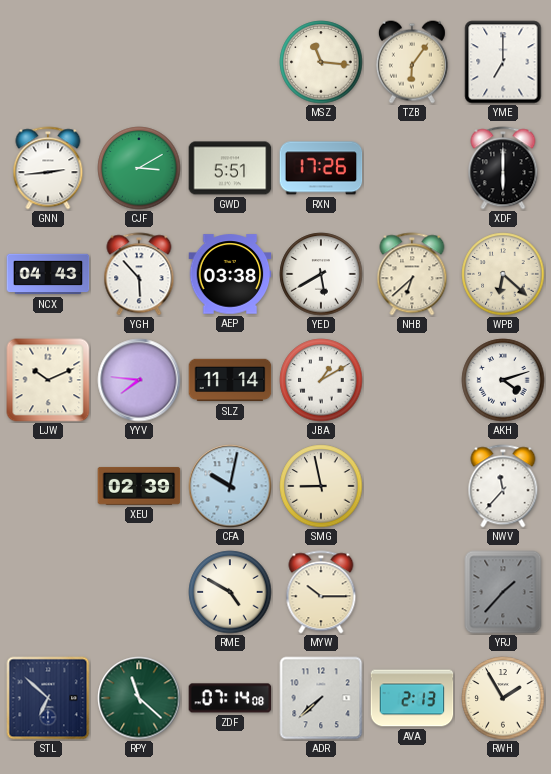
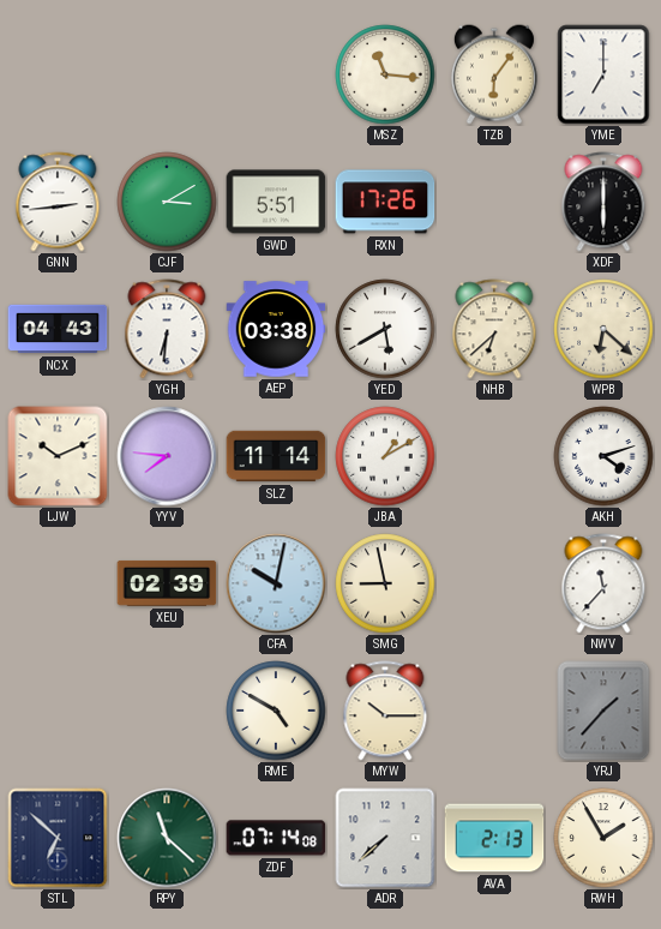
YGH: 5:53 -> 6:31
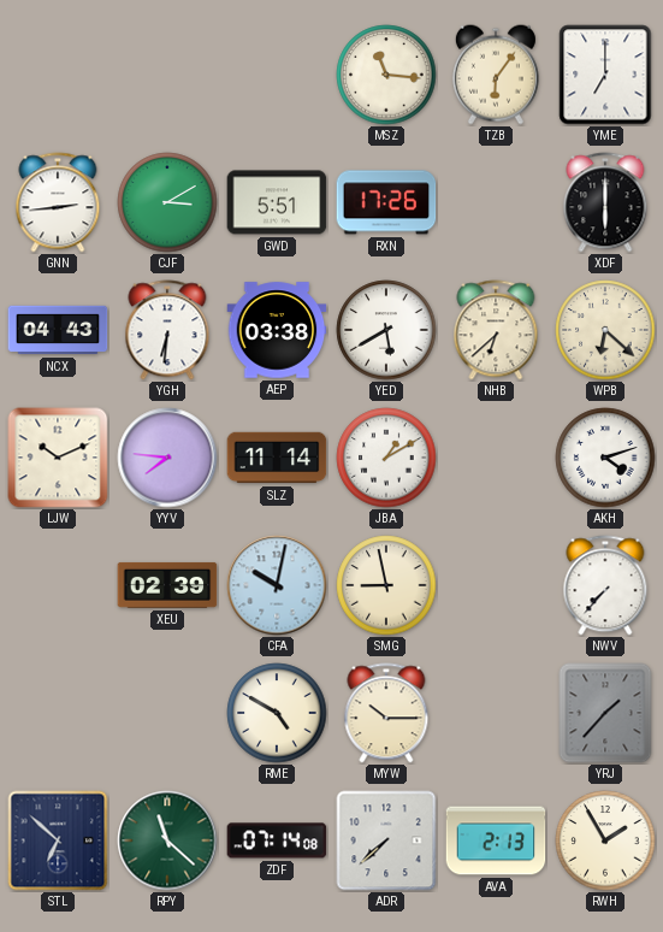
NWV: 11:37 -> 7:37
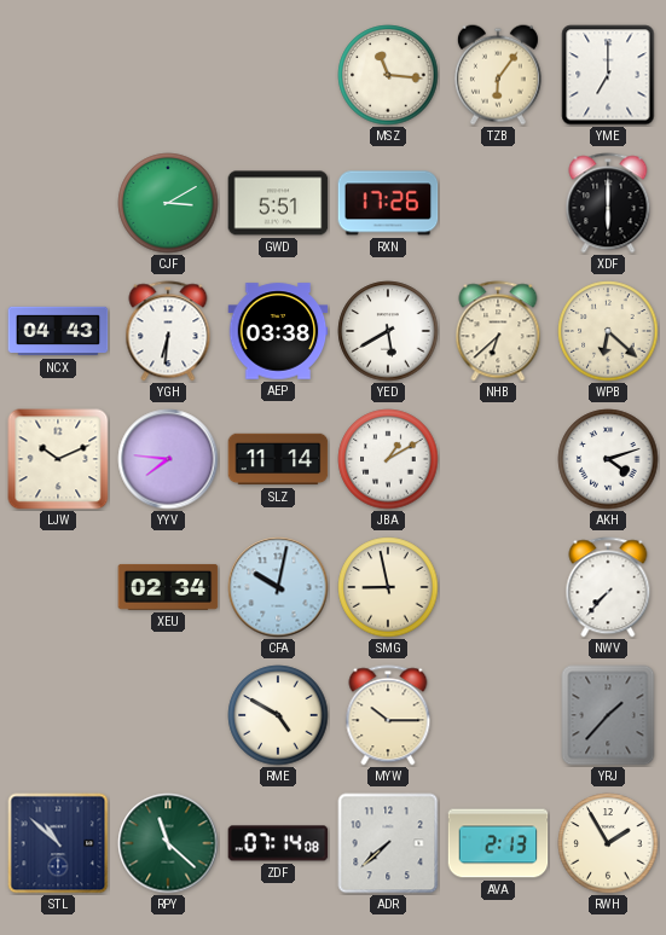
GNN: 2:44 -> none
XEU: 02:39 -> 02:34
STL: 6:52 -> 10:52
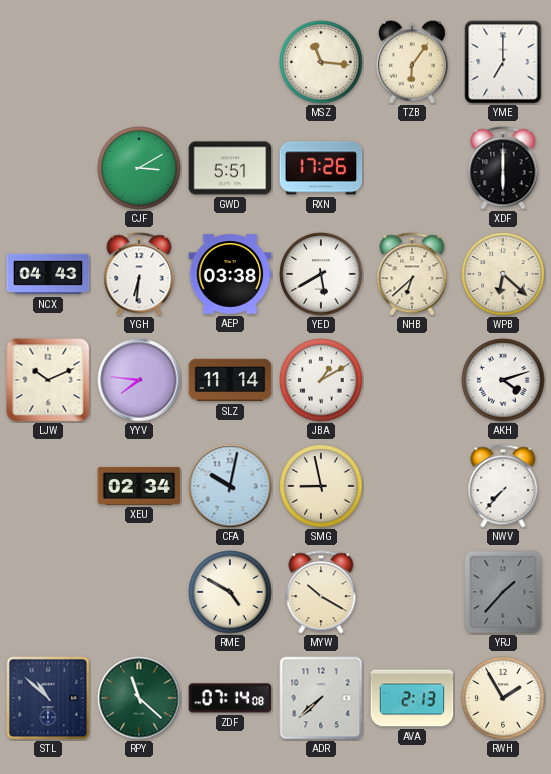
MYW: 10:15 -> 10:20
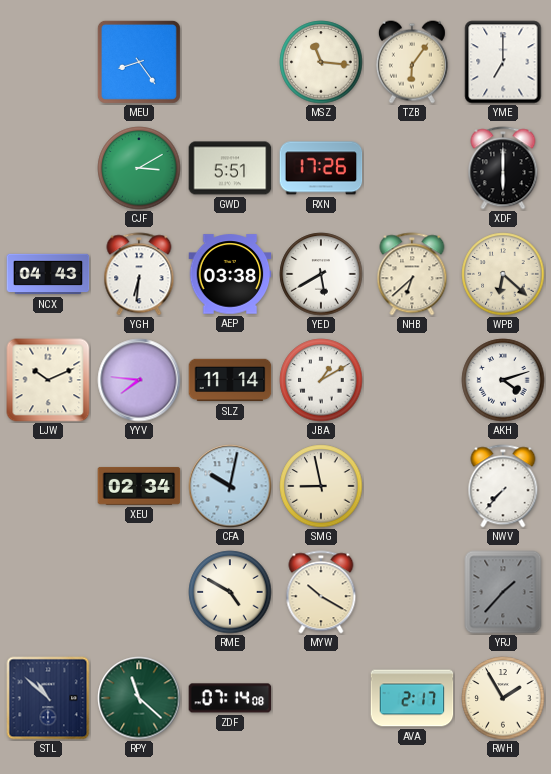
MEU: none -> 8:24
ADR: 7:38 -> none
AVA: 2:13 -> 2:17
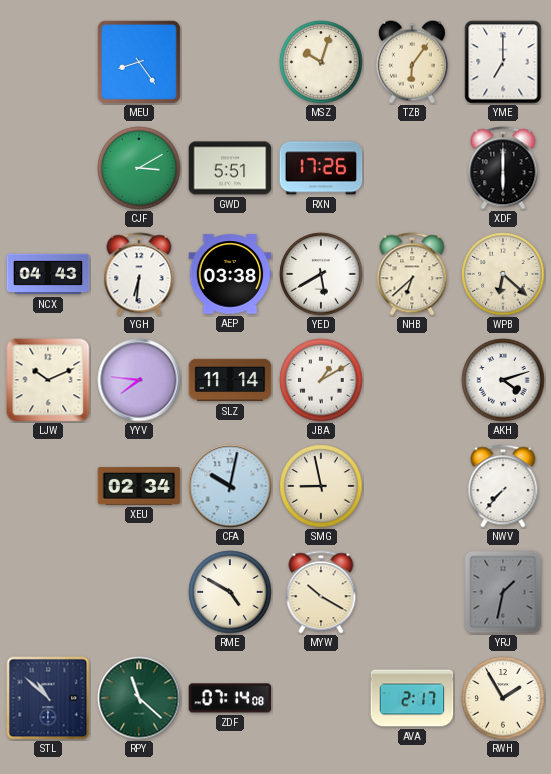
MSZ: 11:16 -> 10:03
YRJ: 1:37 -> 1:32
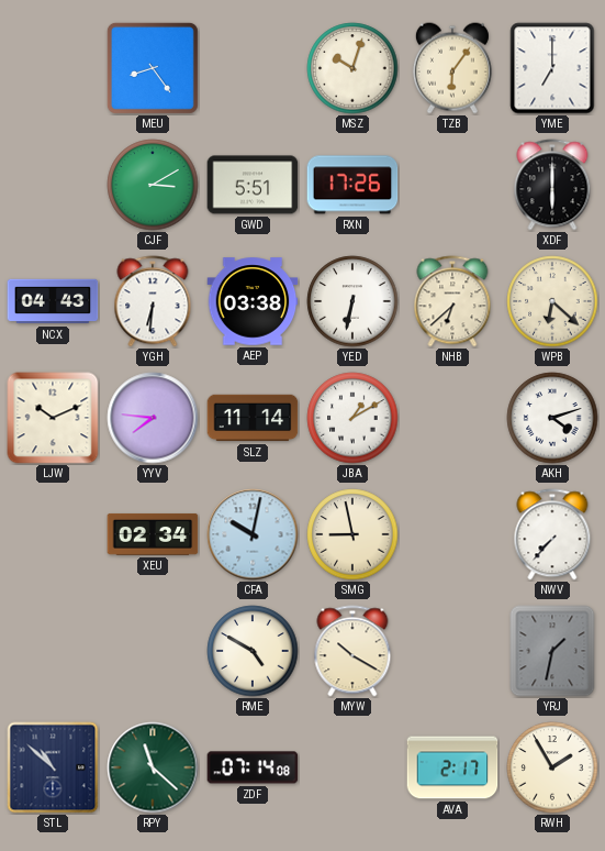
YED: 5:40 -> 6:32
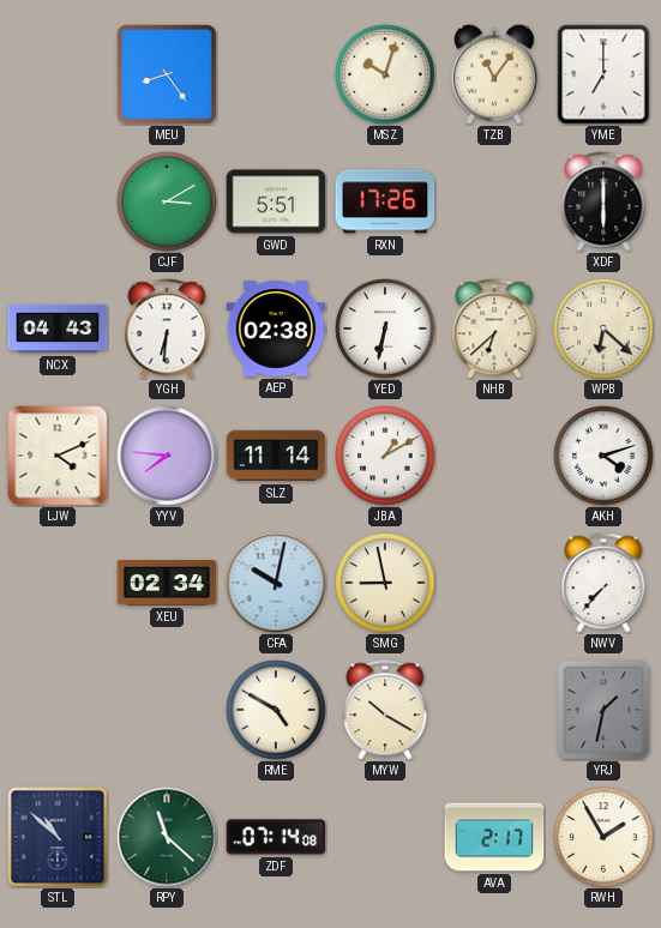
TZB: 6:06 -> 11:06
AEP: 03:38 -> 02:38
LJW: 10:11 -> 4:11
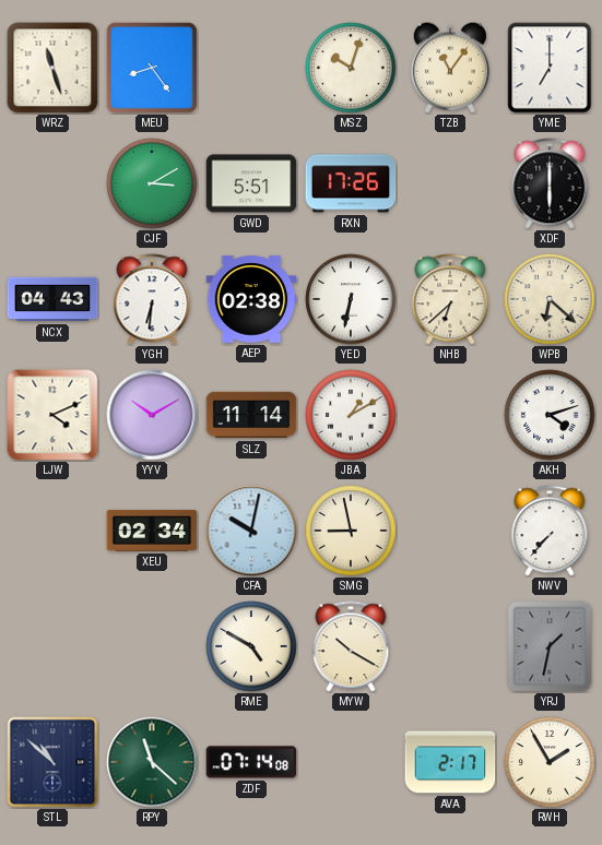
WRZ: none -> 11:27
YYV: 7:46 -> 10:10
